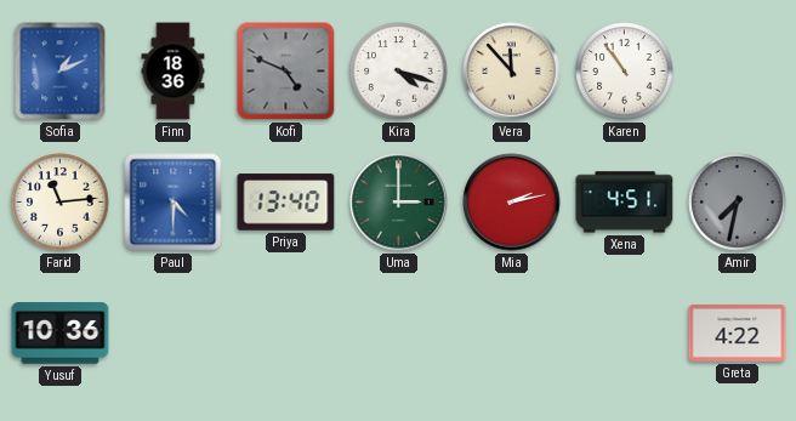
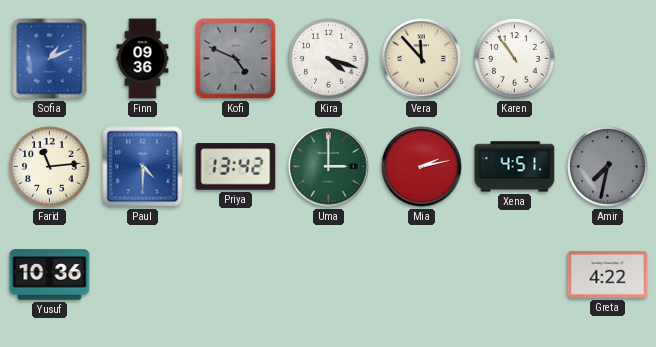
Finn: 18:36 -> 09:36
Priya: 13:40 -> 13:42
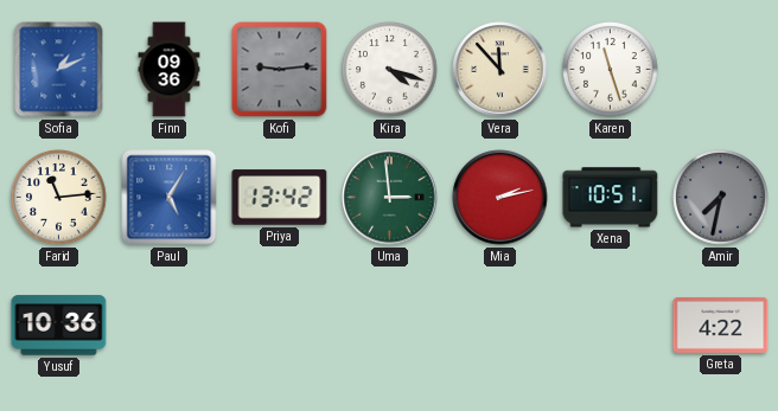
Kofi: 4:49 -> 9:14
Karen: 10:54 -> 11:27
Paul: 4:30 -> 5:05
Uma: 3:00 -> 2:59
Xena: 4:51 -> 10:51
